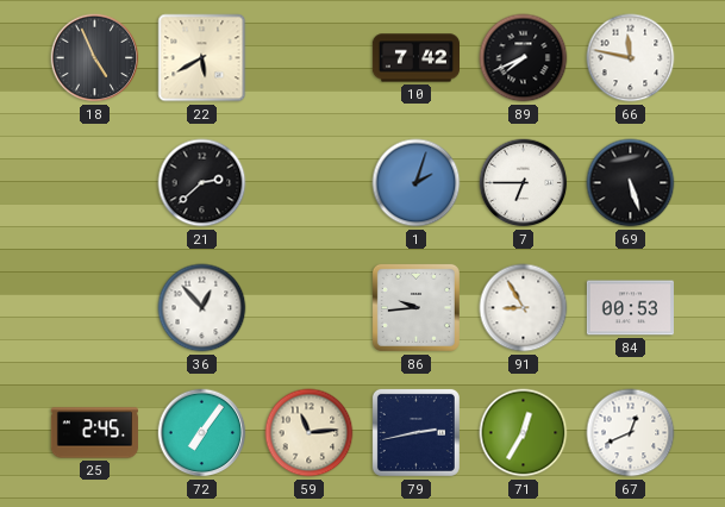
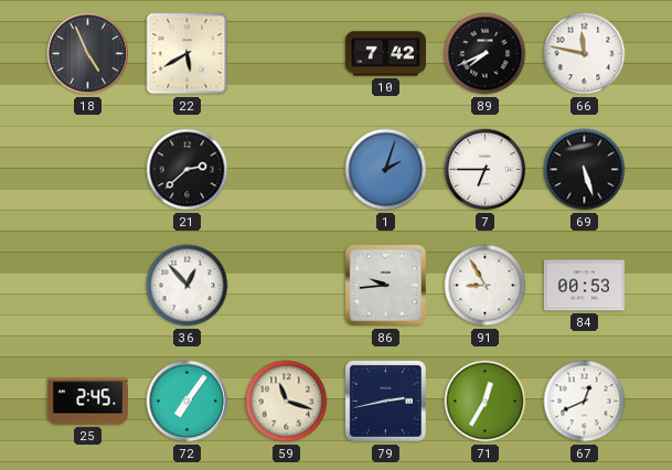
59: 11:14 -> 11:18
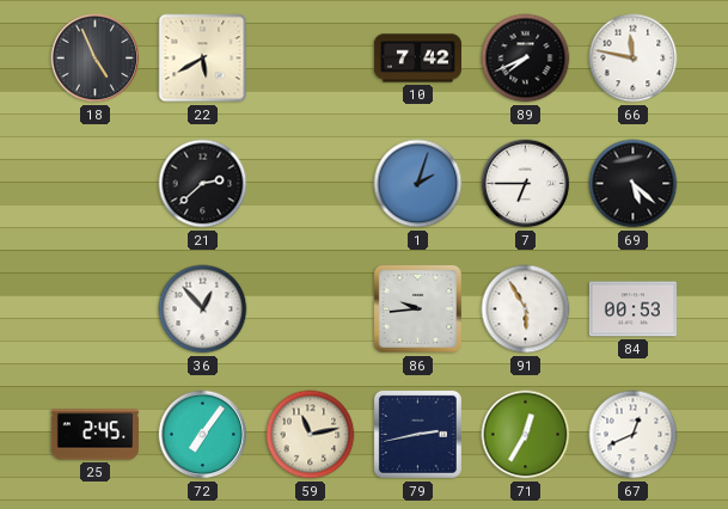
69: 5:27 -> 5:22
91: 8:55 -> 5:55
59: 11:18 -> 11:13
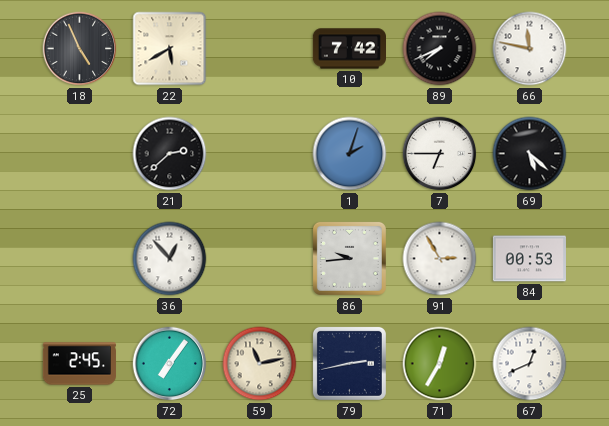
91: 5:55 -> 2:55
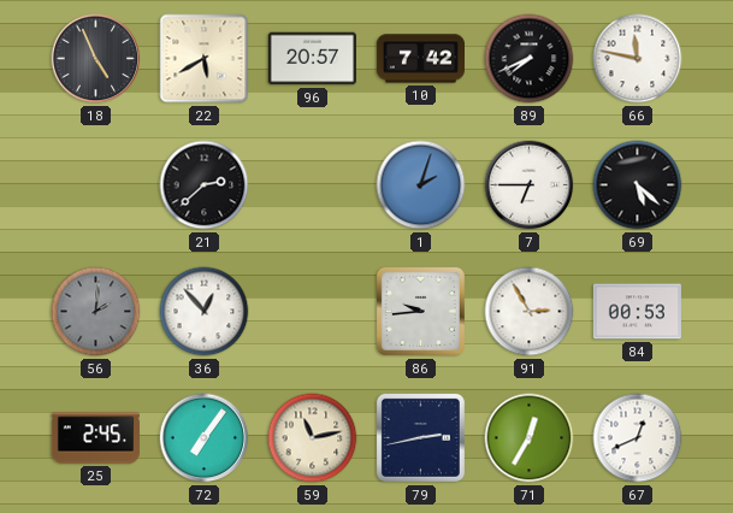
96: none -> 20:57
56: none -> 2:01
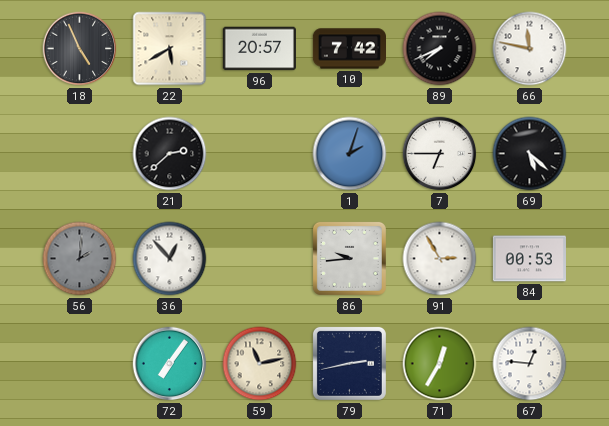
25: 2:45 -> none
67: 12:41 -> 12:46
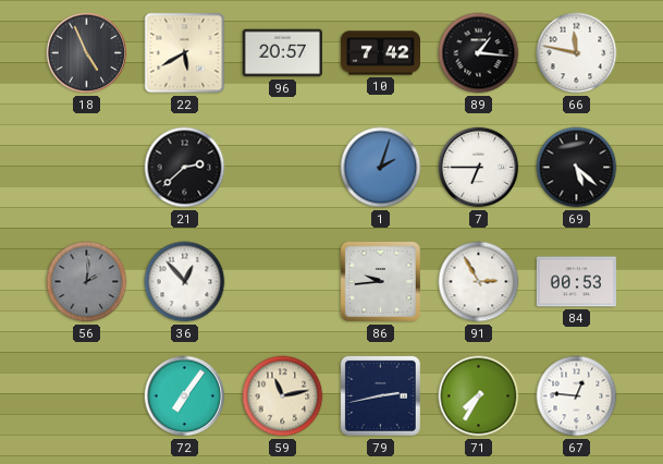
89: 7:41 -> 1:16
71: 12:35 -> 7:35
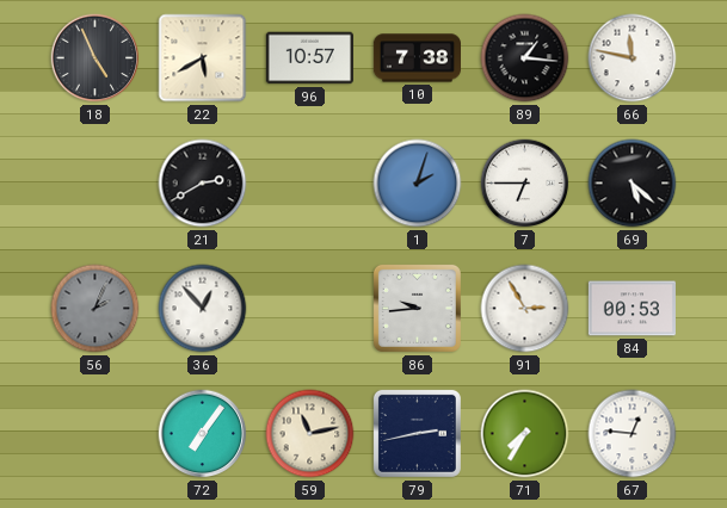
96: 20:57 -> 10:57
10: 7:42 -> 7:38
21: 2:38 -> 2:40
56: 2:01 -> 2:04
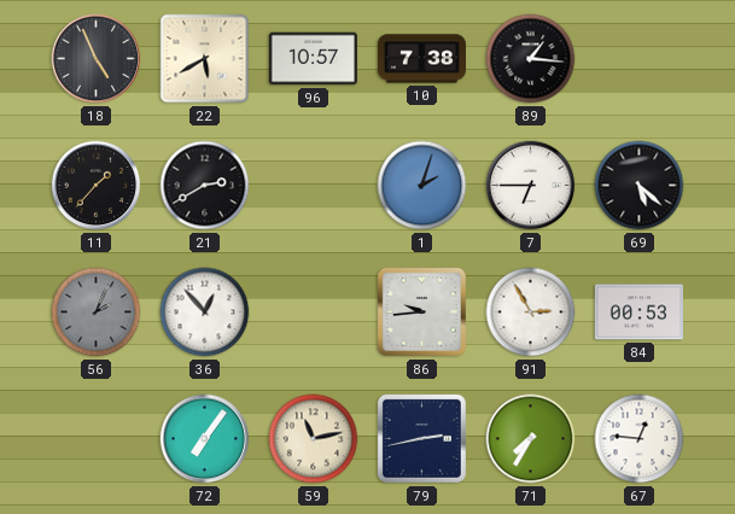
66: 11:47 -> none
11: none -> 1:37
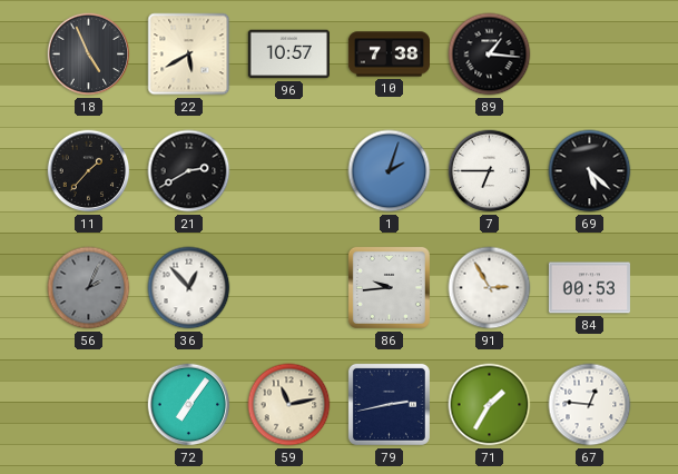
71: 7:35 -> 1:35
